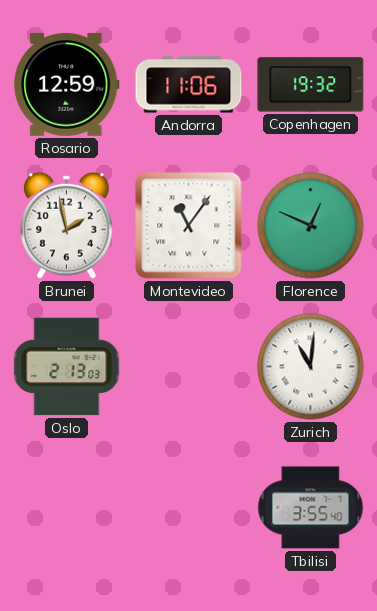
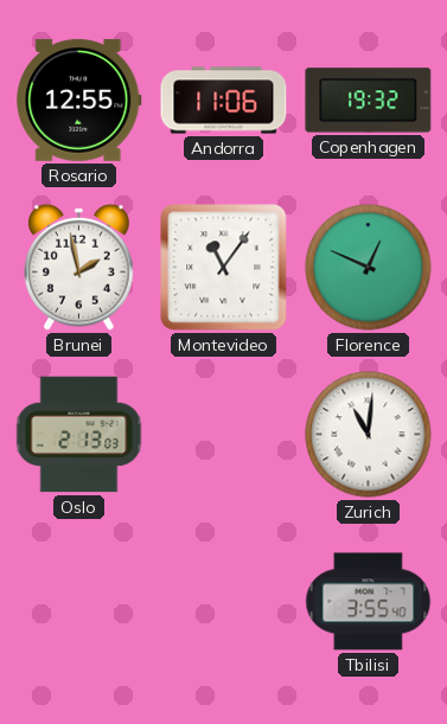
Rosario: 12:59 -> 12:55
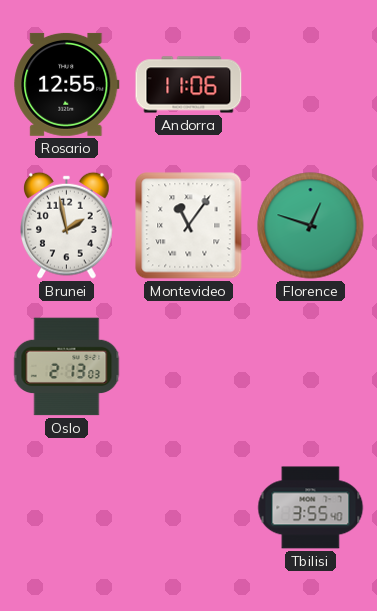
Copenhagen: 19:32 -> none
Florence: 12:49 -> 12:48
Zurich: 11:01 -> none
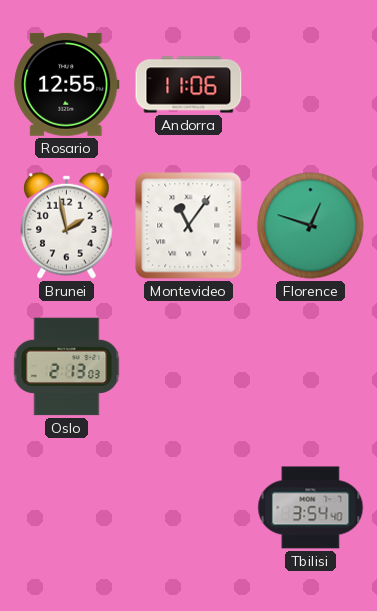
Tbilisi: 3:55 -> 3:54
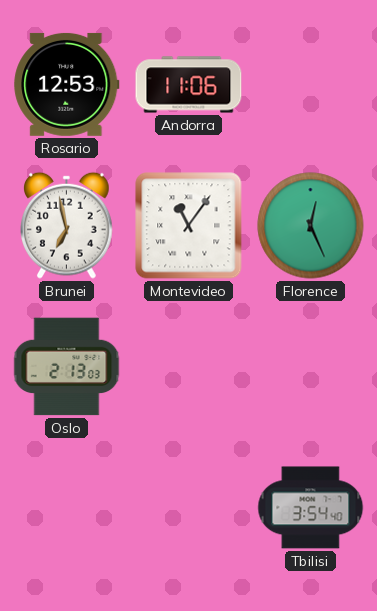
Rosario: 12:55 -> 12:53
Brunei: 1:58 -> 6:58
Florence: 12:48 -> 12:26
